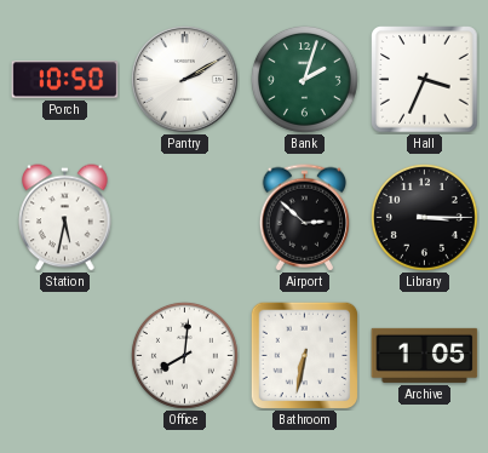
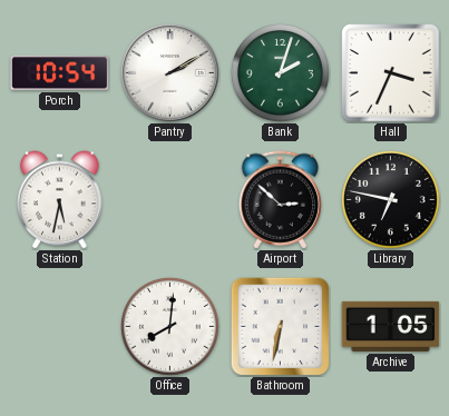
Porch: 10:50 -> 10:54
Library: 3:15 -> 6:47
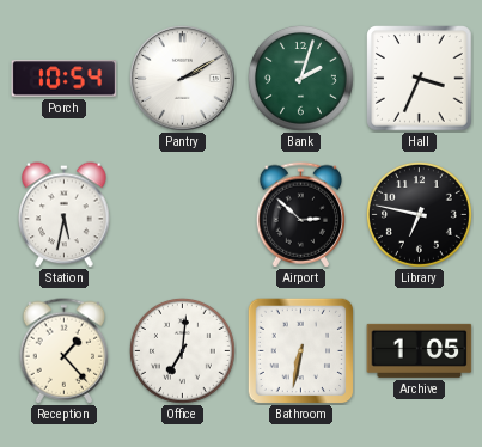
Reception: none -> 1:23
Office: 8:01 -> 7:01
